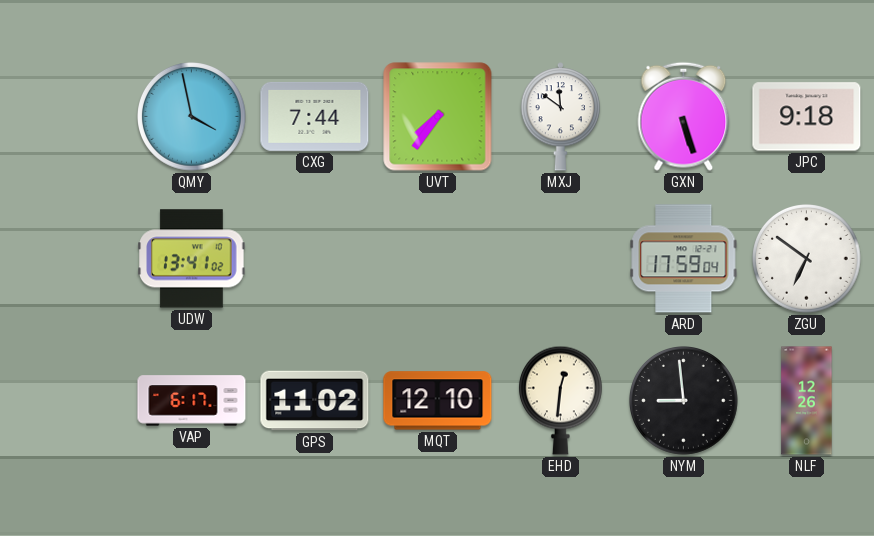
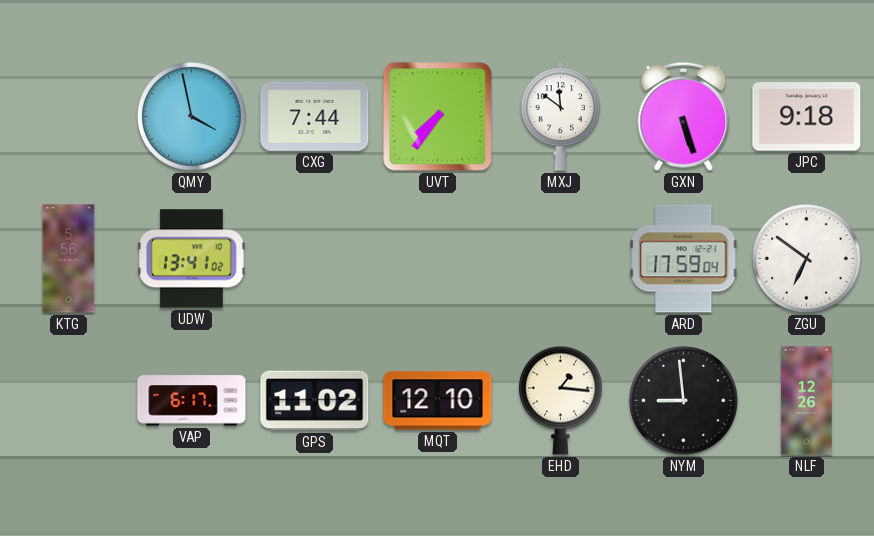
KTG: none -> 5:56
EHD: 12:31 -> 1:16
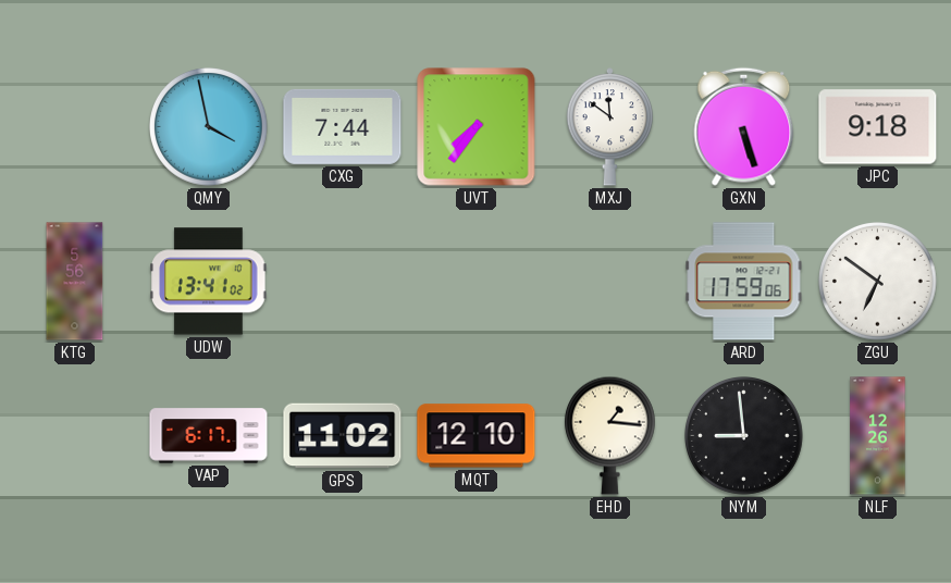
ARD: 17:59:04 -> 17:59:06
